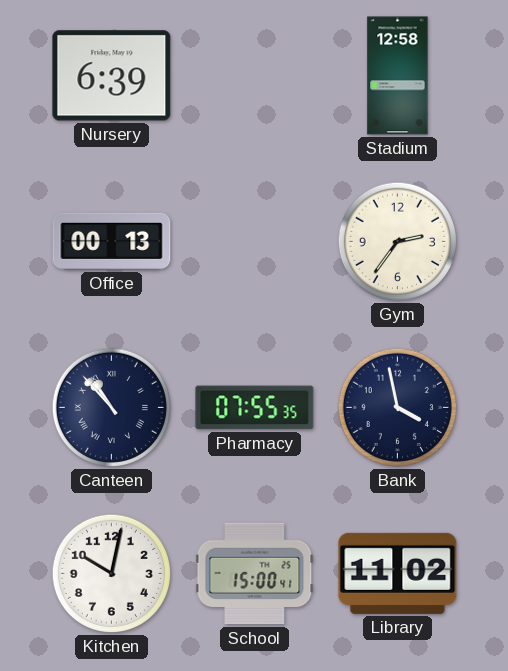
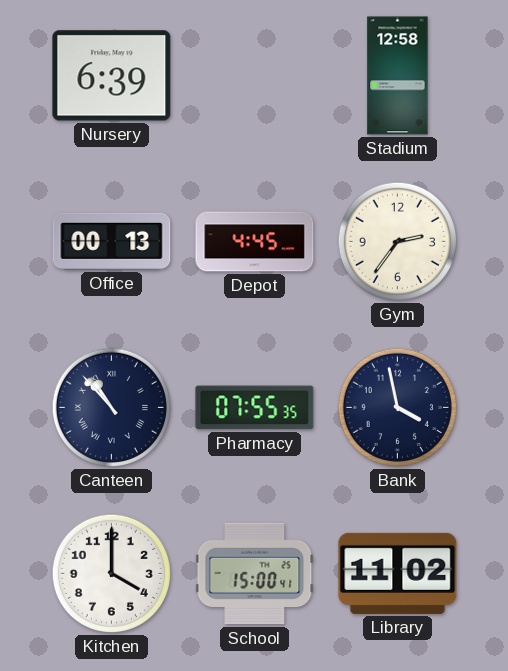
Depot: none -> 4:45
Kitchen: 10:02 -> 4:00
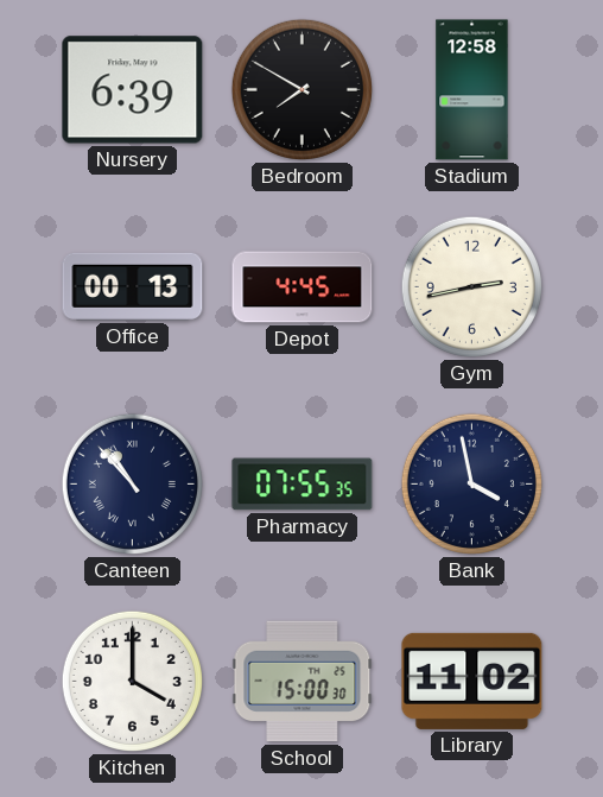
Bedroom: none -> 7:50
Gym: 2:36 -> 2:43
School: 15:00:41 -> 15:00:30
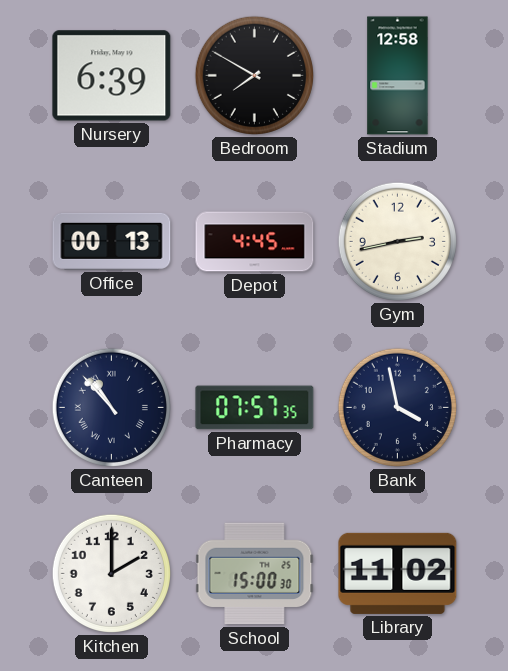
Pharmacy: 07:55 -> 07:57
Kitchen: 4:00 -> 2:00
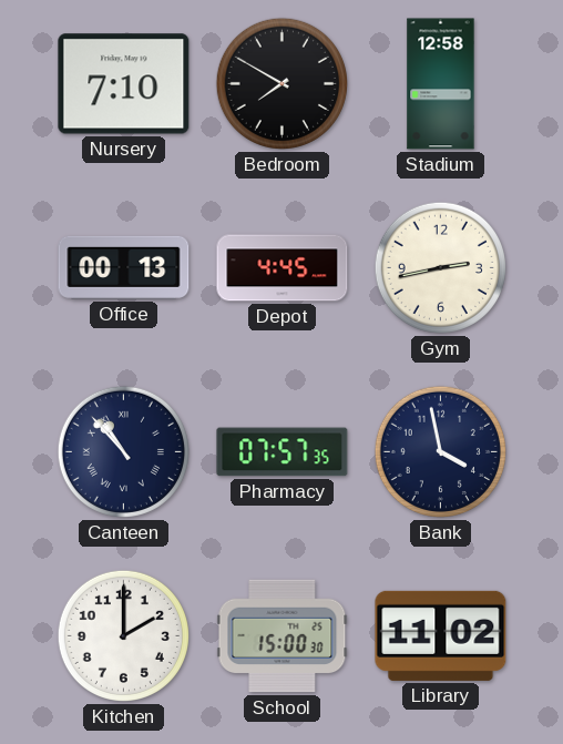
Nursery: 6:39 -> 7:10
